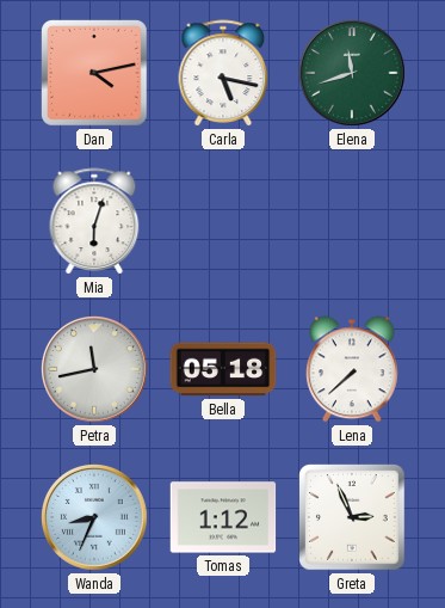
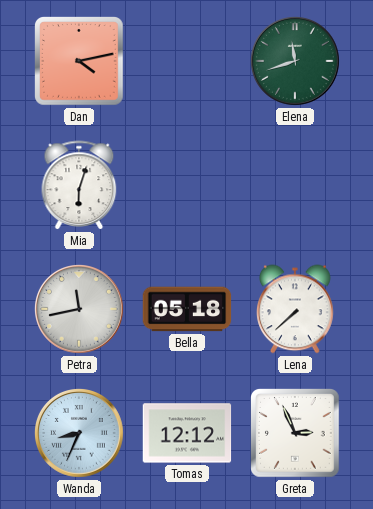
Carla: 5:17 -> none
Tomas: 1:12 -> 12:12
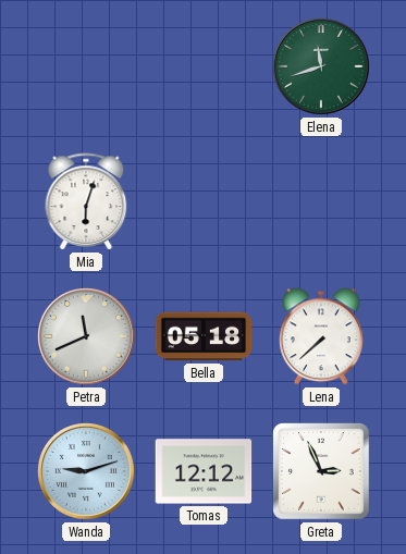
Dan: 4:13 -> none
Petra: 11:43 -> 11:41
Wanda: 8:34 -> 9:12
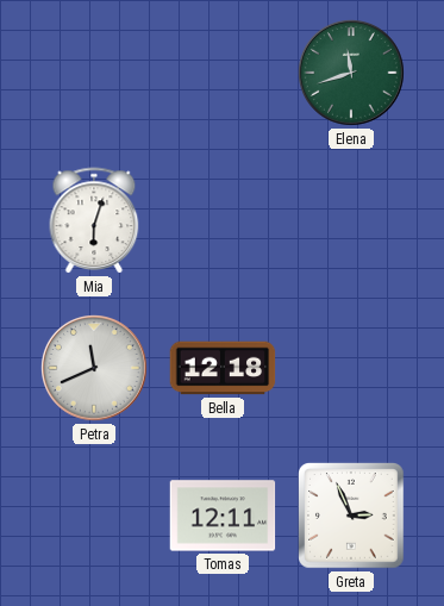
Bella: 05:18 -> 12:18
Lena: 7:38 -> none
Wanda: 9:12 -> none
Tomas: 12:12 -> 12:11
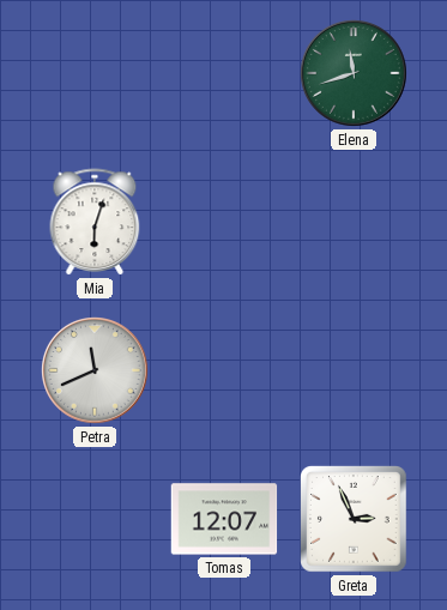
Bella: 12:18 -> none
Tomas: 12:11 -> 12:07
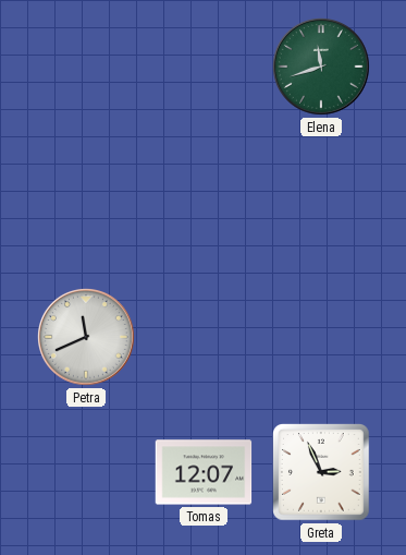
Mia: 6:03 -> none
